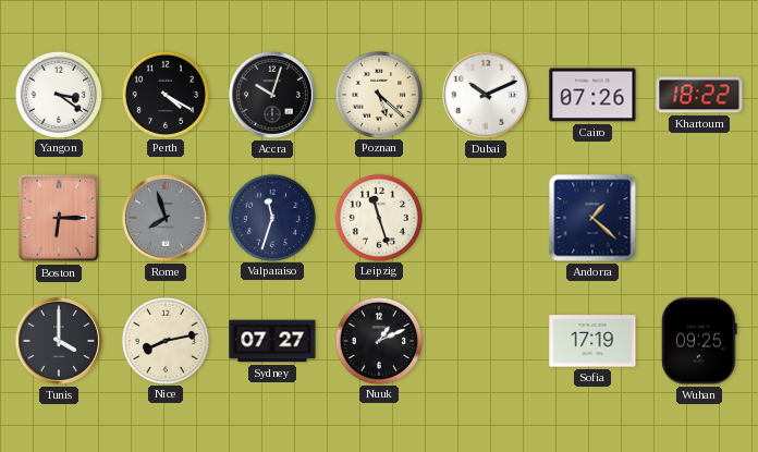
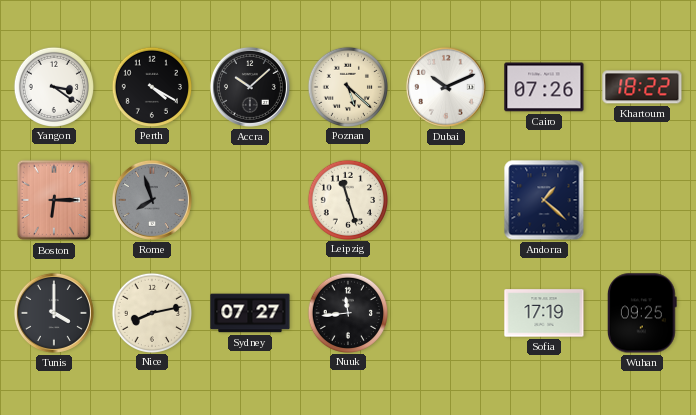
Accra: 10:03 -> 10:08
Valparaiso: 11:33 -> none
Nuuk: 1:11 -> 11:44
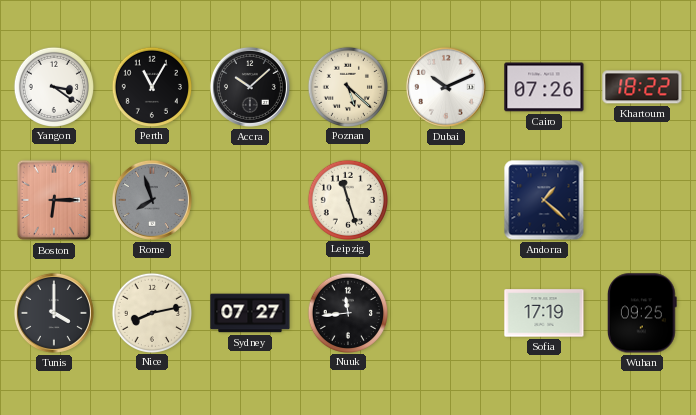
Perth: 4:20 -> 11:05
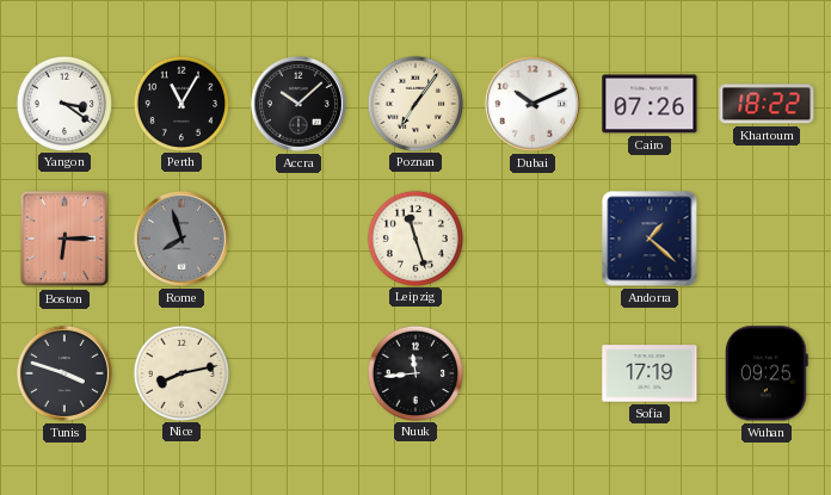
Poznan: 5:22 -> 7:06
Tunis: 4:00 -> 3:48
Sydney: 07:27 -> none
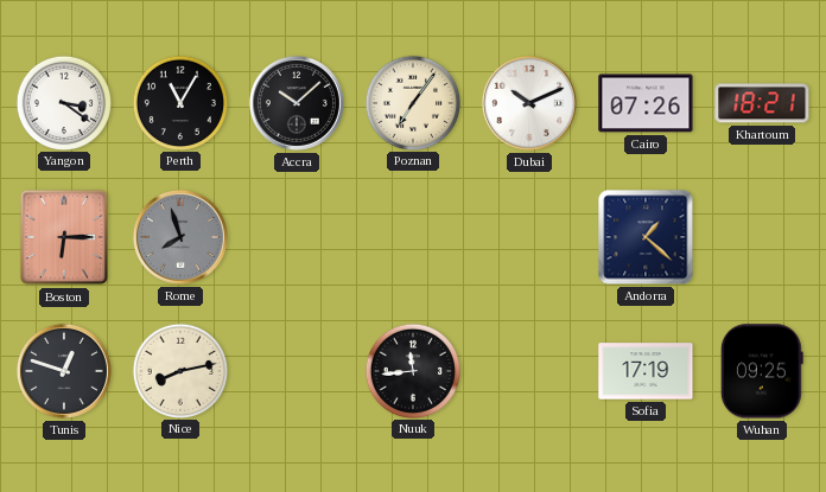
Khartoum: 18:22 -> 18:21
Leipzig: 11:27 -> none
Tunis: 3:48 -> 12:48
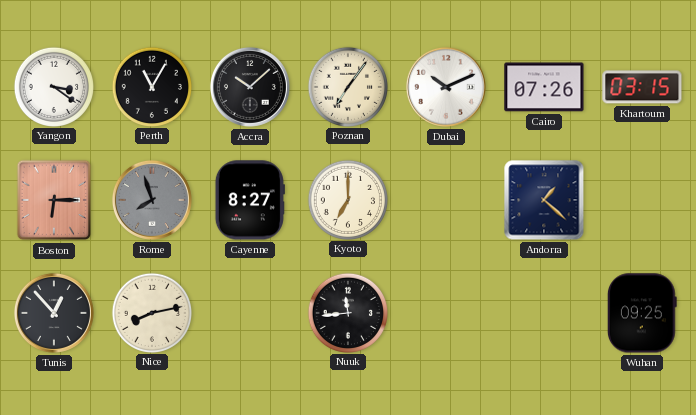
Khartoum: 18:21 -> 03:15
Cayenne: none -> 8:27
Kyoto: none -> 7:00
Tunis: 12:48 -> 12:53
Sofia: 17:19 -> none
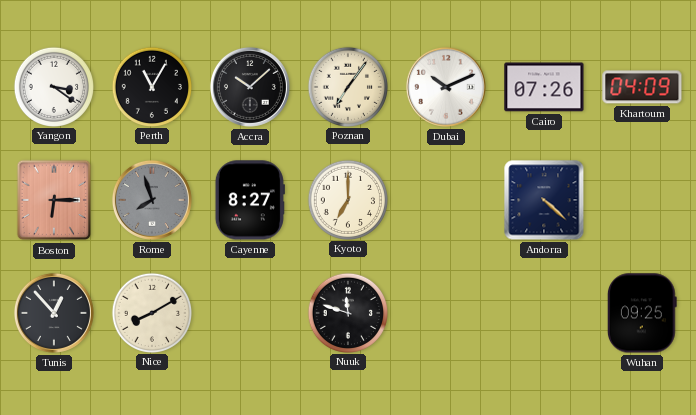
Khartoum: 03:15 -> 04:09
Andorra: 1:22 -> 4:22
Nice: 8:13 -> 8:10
Nuuk: 11:44 -> 11:48
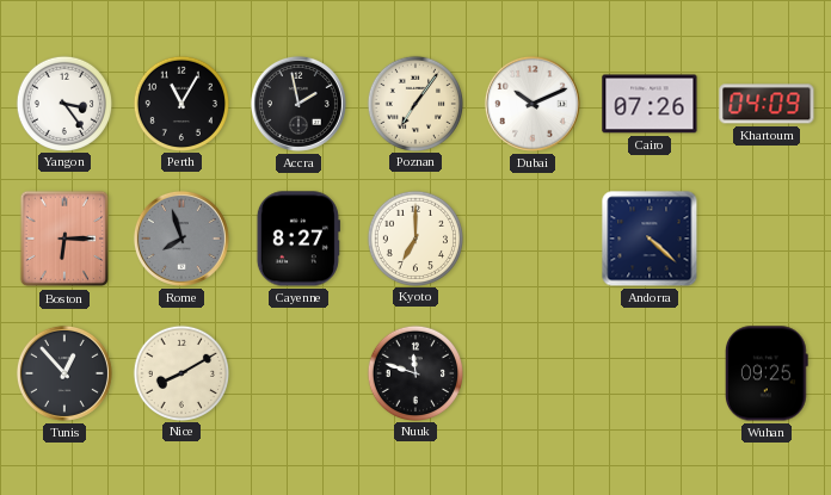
Yangon: 3:21 -> 3:24
Accra: 10:08 -> 1:58
